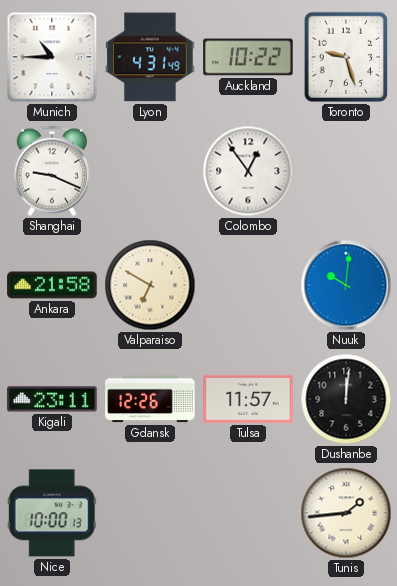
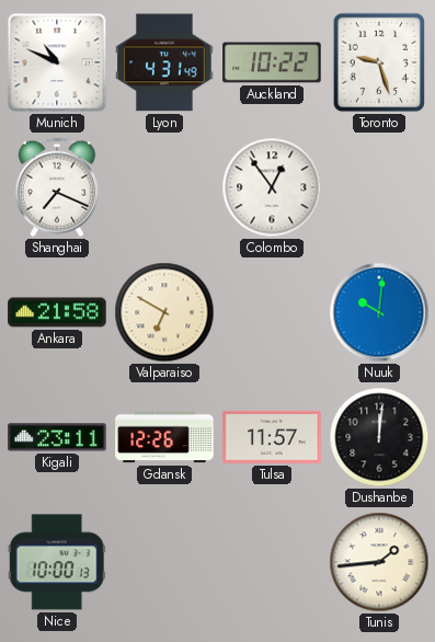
Munich: 10:45 -> 10:49
Shanghai: 9:19 -> 7:19
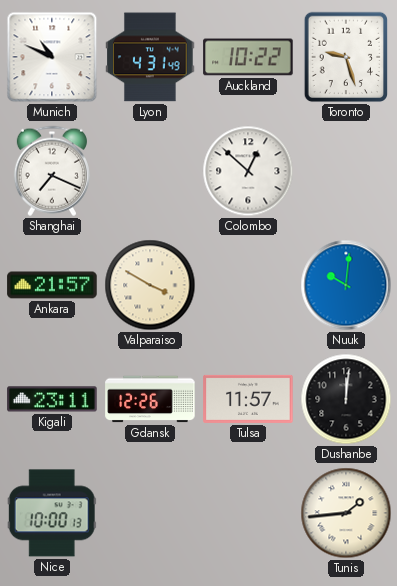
Colombo: 12:54 -> 12:52
Ankara: 21:58 -> 21:57
Valparaiso: 6:50 -> 3:50
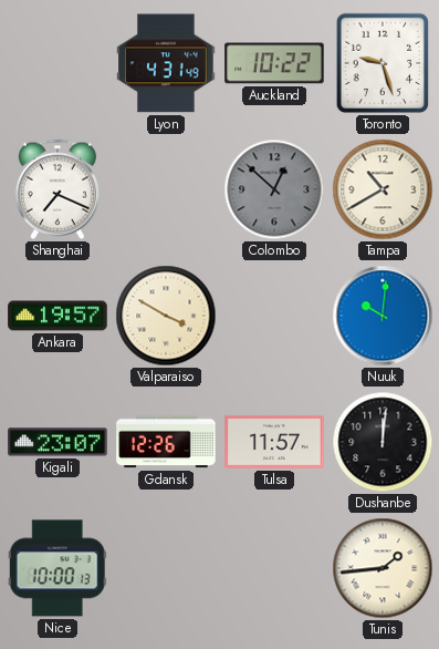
Munich: 10:49 -> none
Colombo dial: white -> grey
Tampa: none -> 10:40
Ankara: 21:57 -> 19:57
Kigali: 23:11 -> 23:07
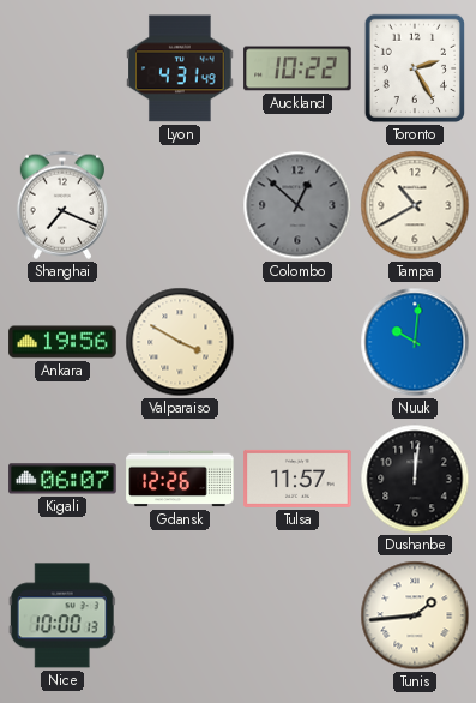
Toronto: 9:27 -> 2:25
Ankara: 19:57 -> 19:56
Kigali: 23:07 -> 06:07
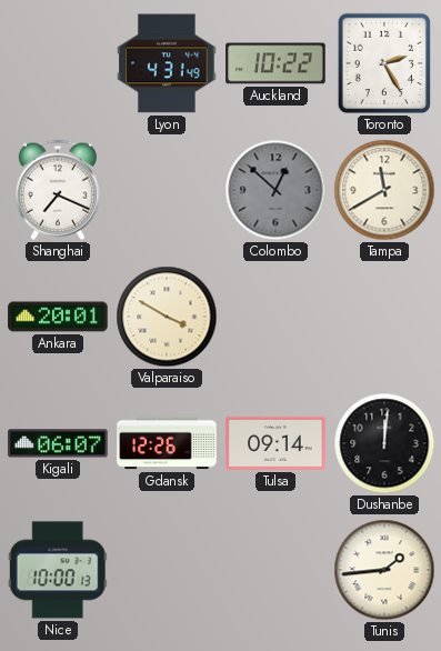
Tampa: 10:40 -> 11:40
Ankara: 19:56 -> 20:01
Nuuk: 10:01 -> none
Tulsa: 11:57 -> 09:14
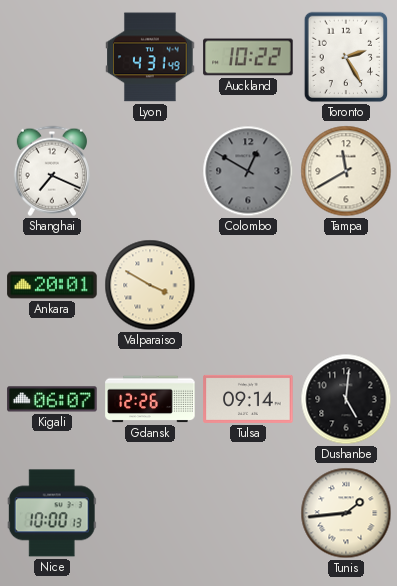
Colombo: 12:52 -> 12:50
Dushanbe: 12:01 -> 5:01
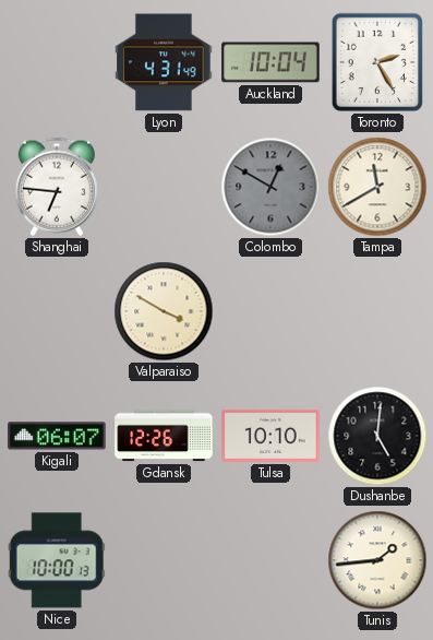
Auckland: 10:22 -> 10:04
Shanghai: 7:19 -> 6:46
Ankara: 20:01 -> none
Tulsa: 09:14 -> 10:10
